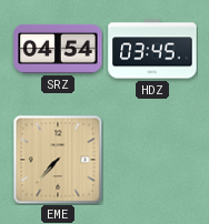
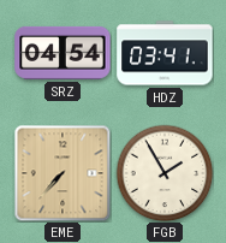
HDZ: 03:45 -> 03:41
FGB: none -> 1:55
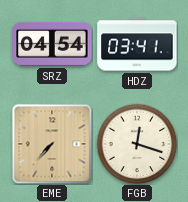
FGB: 1:55 -> 12:18
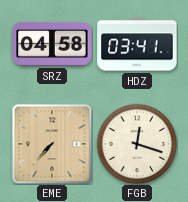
SRZ: 04:54 -> 04:58
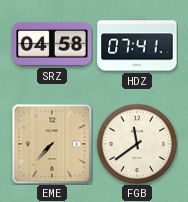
HDZ: 03:41 -> 07:41
FGB: 12:18 -> 11:39
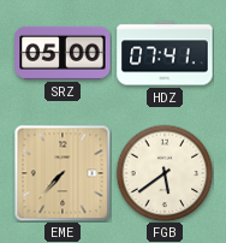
SRZ: 04:58 -> 05:00
FGB: 11:39 -> 5:39
